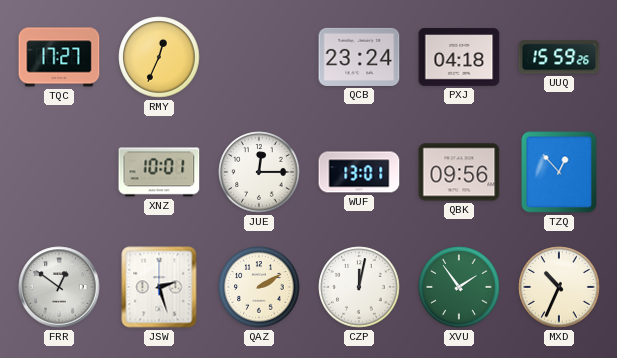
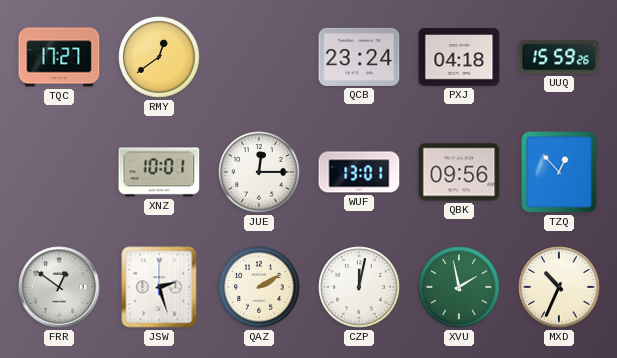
RMY: 12:34 -> 12:39
XVU: 1:54 -> 1:58
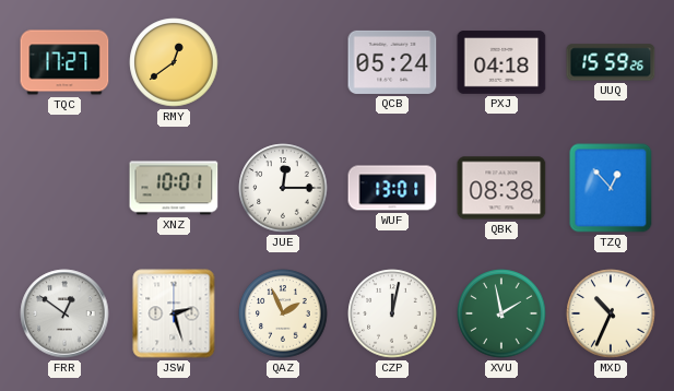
QCB: 23:24 -> 05:24
QBK: 09:56 -> 08:38
QAZ: 2:10 -> 1:56
